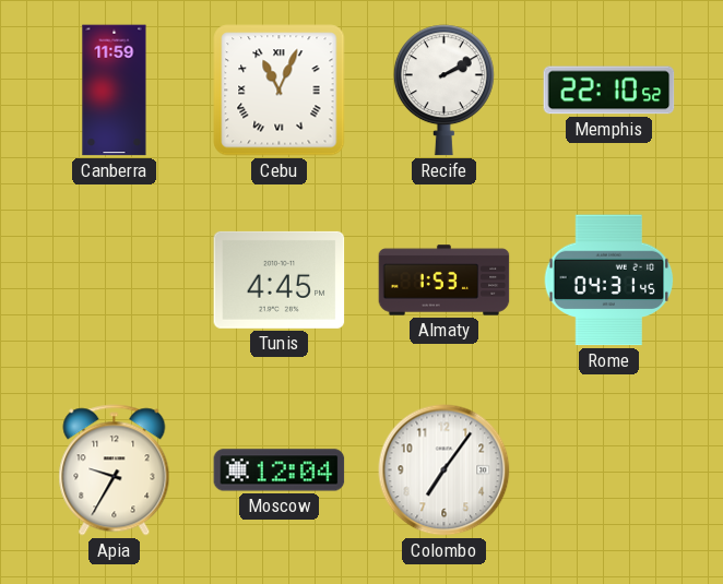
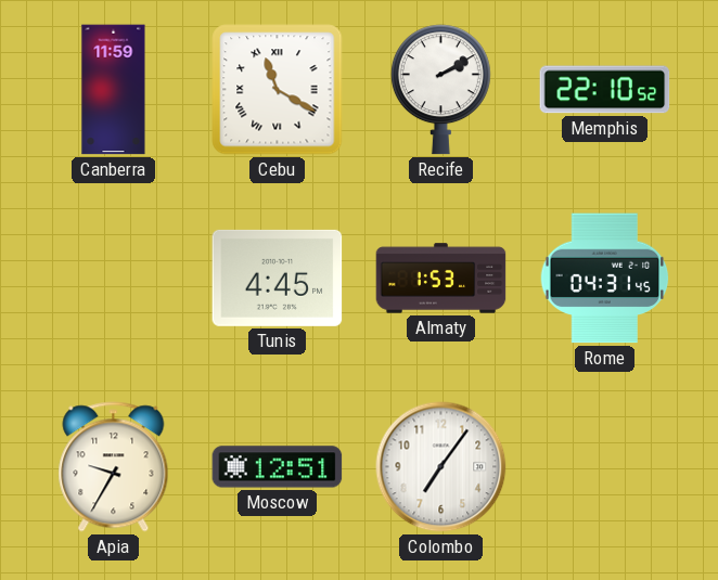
Cebu: 11:04 -> 11:20
Moscow: 12:04 -> 12:51
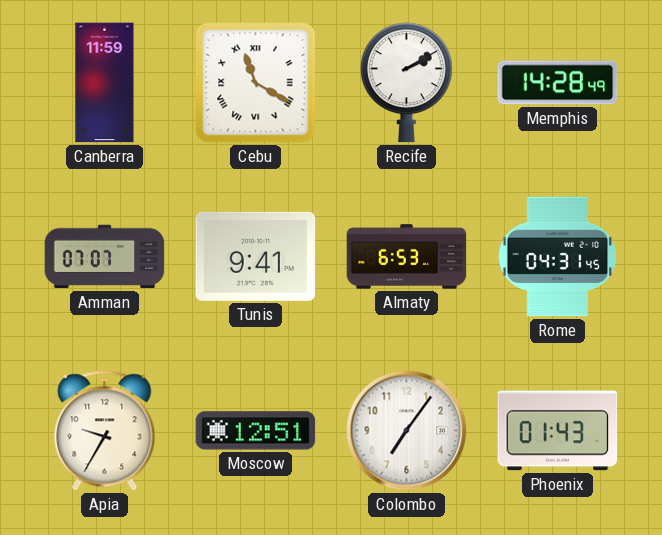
Memphis: 22:10 -> 14:28
Amman: none -> 07:07
Tunis: 4:45 -> 9:41
Almaty: 1:53 -> 6:53
Phoenix: none -> 01:43
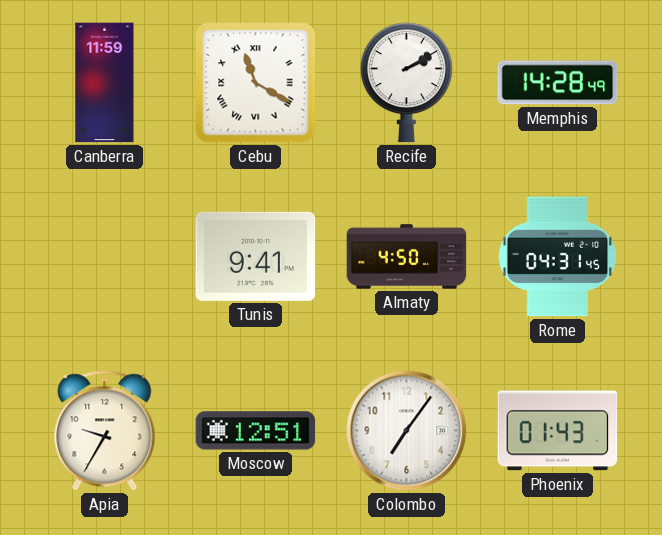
Amman: 07:07 -> none
Almaty: 6:53 -> 4:50
